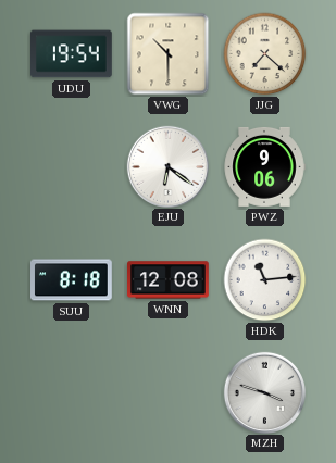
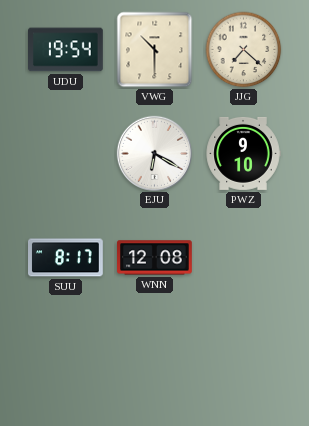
EJU: 6:21 -> 6:20
PWZ: 9:06 -> 9:10
SUU: 8:18 -> 8:17
HDK: 11:14 -> none
MZH: 3:48 -> none
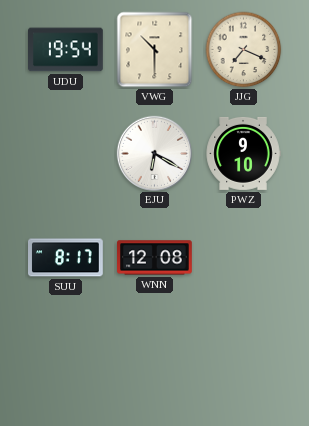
JJG: 7:22 -> 7:19
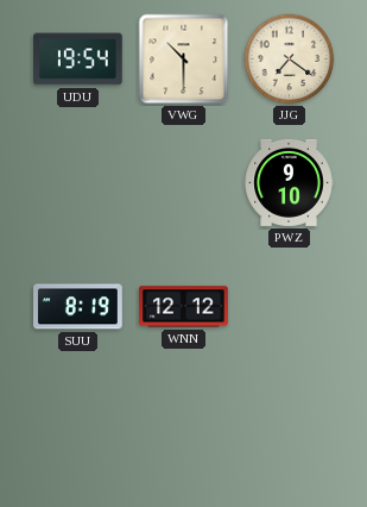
JJG: 7:19 -> 7:21
EJU: 6:20 -> none
SUU: 8:17 -> 8:19
WNN: 12:08 -> 12:12
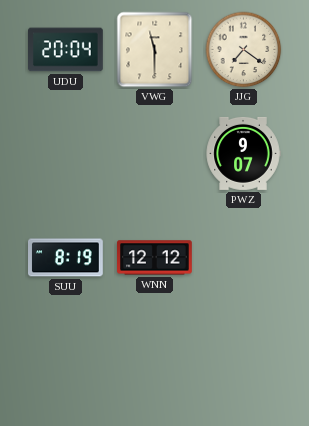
UDU: 19:54 -> 20:04
VWG: 10:30 -> 11:30
PWZ: 9:10 -> 9:07
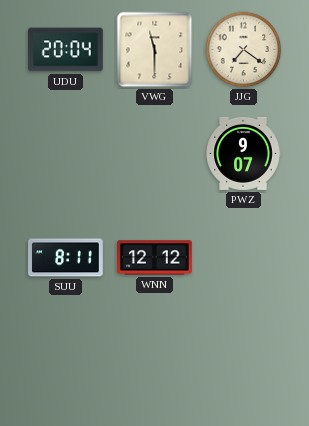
SUU: 8:19 -> 8:11
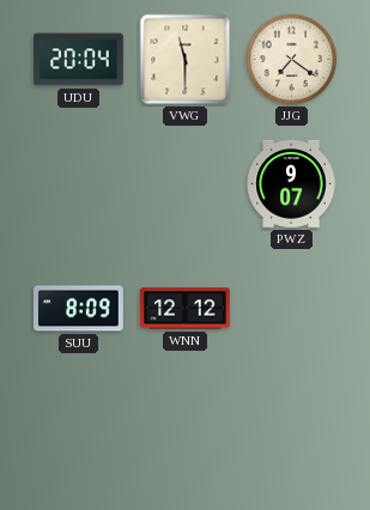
SUU: 8:11 -> 8:09
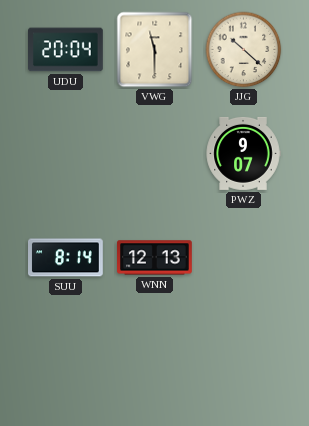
JJG: 7:21 -> 10:22
SUU: 8:09 -> 8:14
WNN: 12:12 -> 12:13
